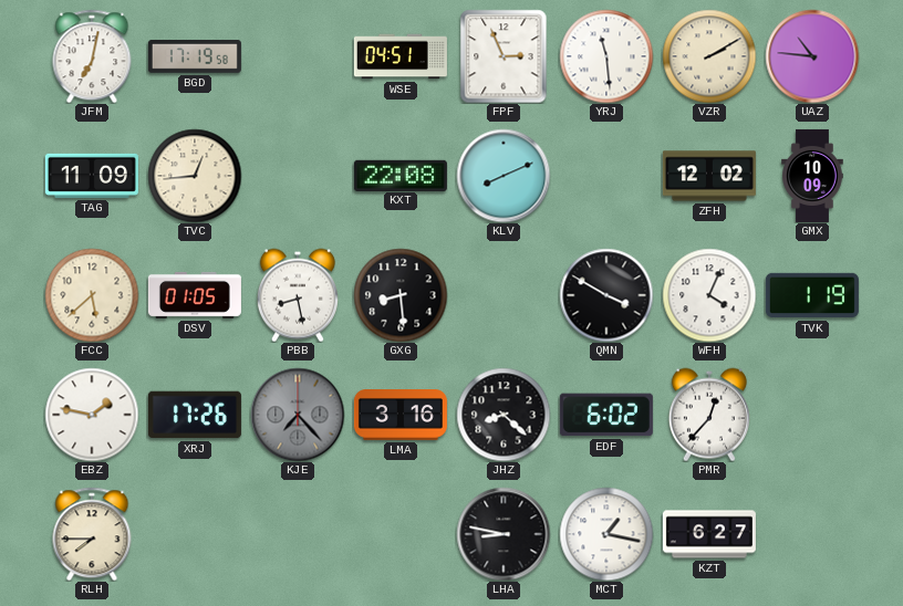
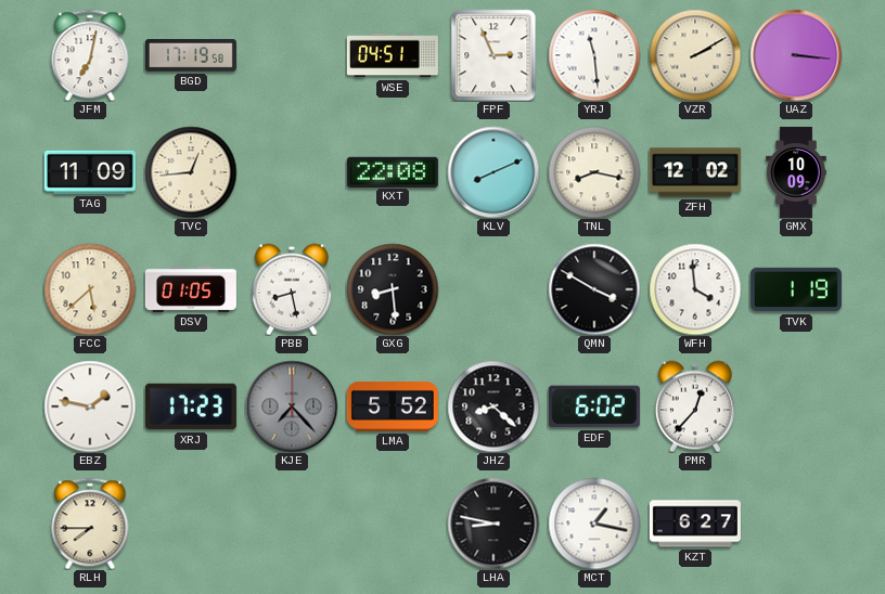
UAZ: 10:46 -> 3:16
TNL: none -> 8:17
WFH: 4:04 -> 3:59
XRJ: 17:26 -> 17:23
LMA: 3:16 -> 5:52
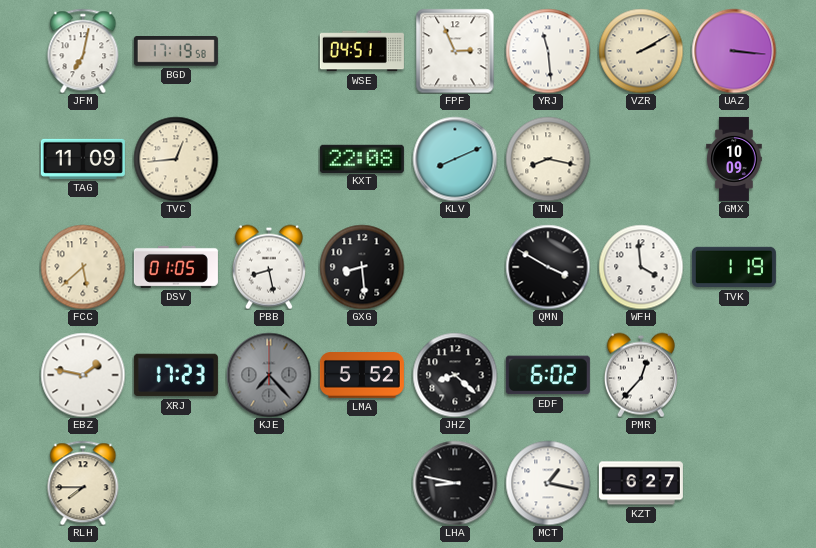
ZFH: 12:02 -> none
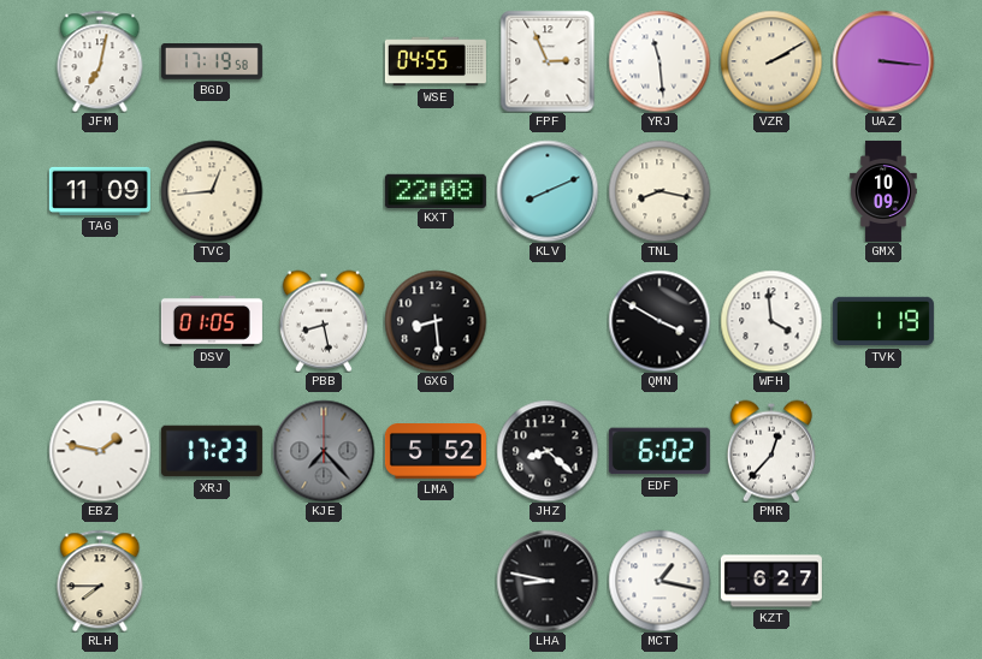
WSE: 04:51 -> 04:55
FCC: 5:38 -> none
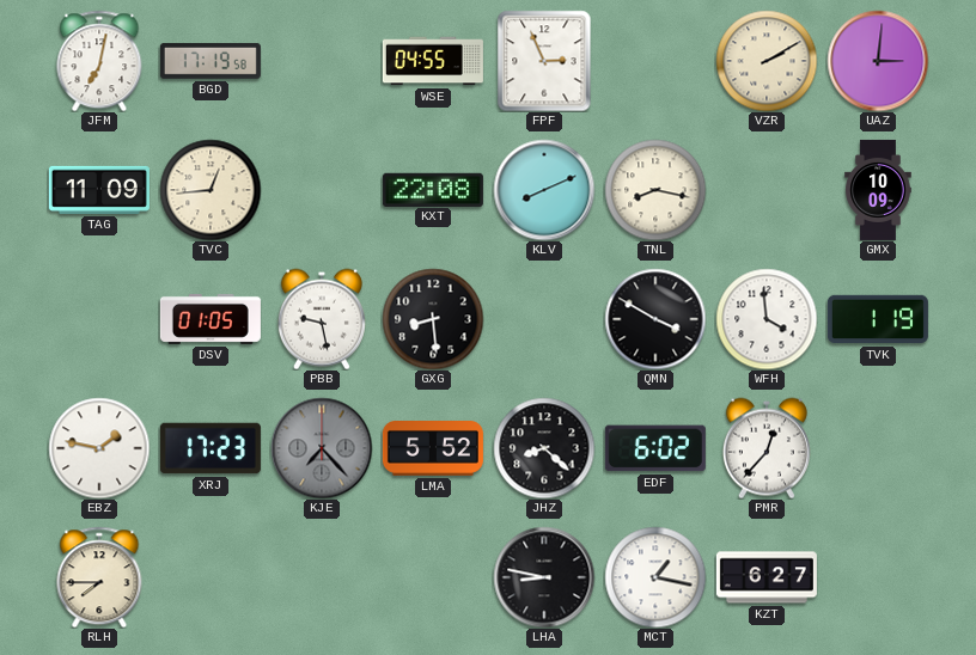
YRJ: 11:29 -> none
UAZ: 3:16 -> 3:01
PBB: 8:28 -> 9:28
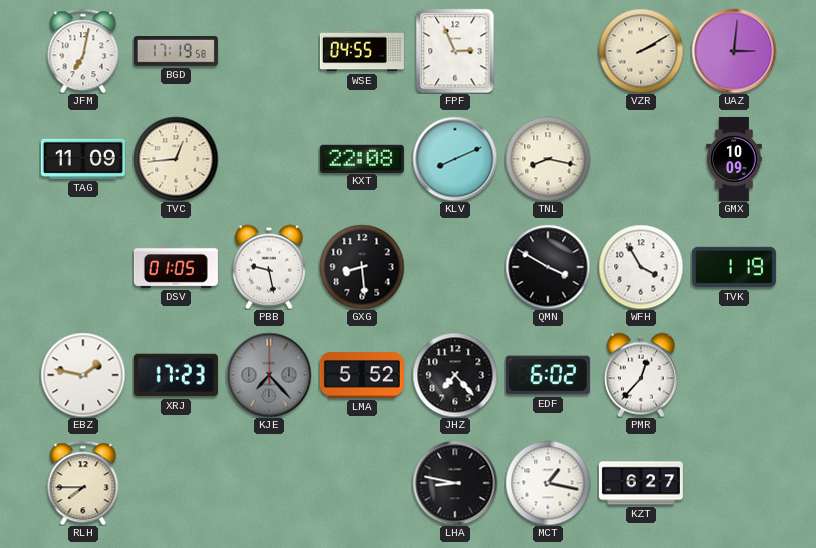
WFH: 3:59 -> 3:55
JHZ: 8:22 -> 7:23
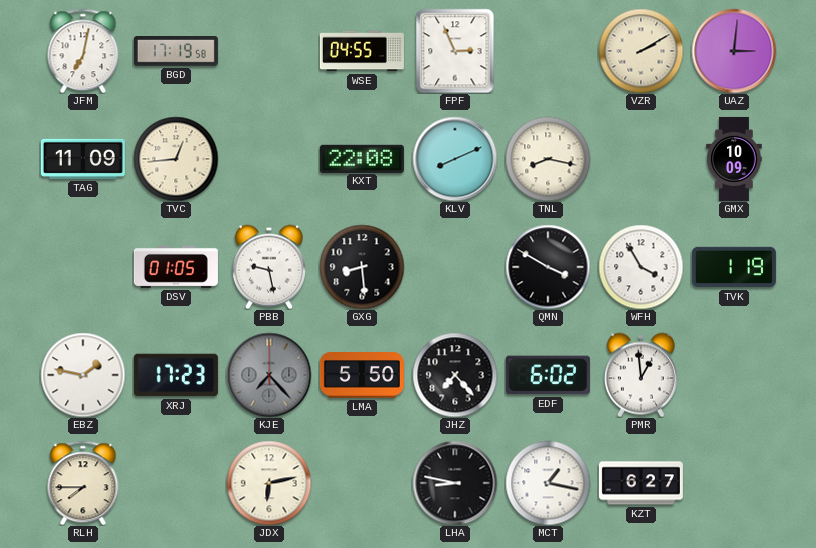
LMA: 5:52 -> 5:50
PMR: 12:37 -> 12:59
JDX: none -> 6:13
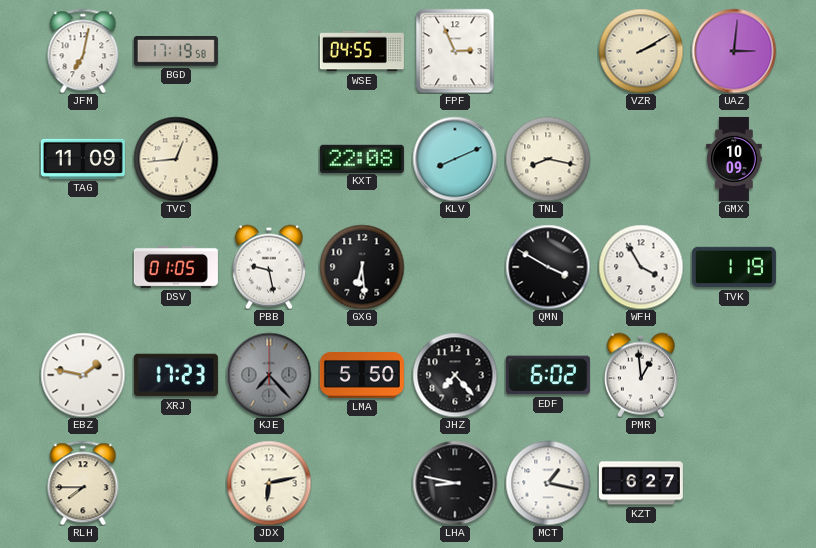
GXG: 8:29 -> 6:29
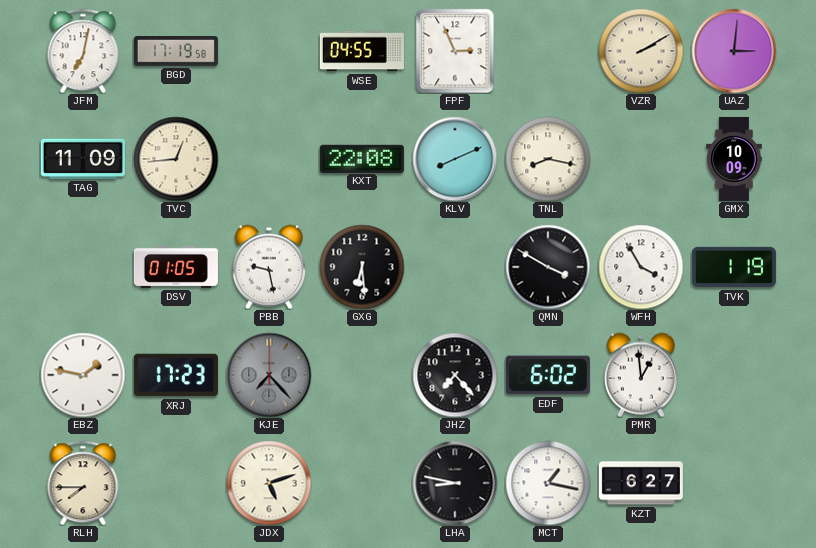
LMA: 5:50 -> none
JDX: 6:13 -> 5:12
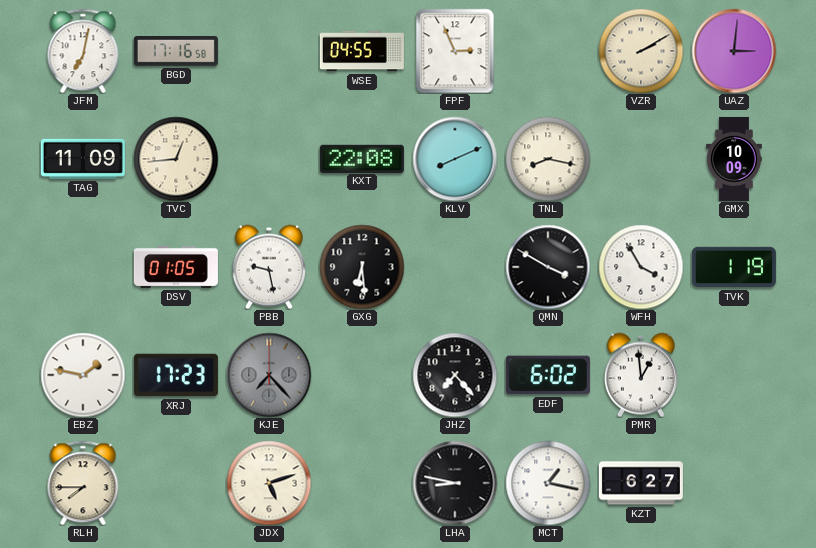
BGD: 17:19 -> 17:16
